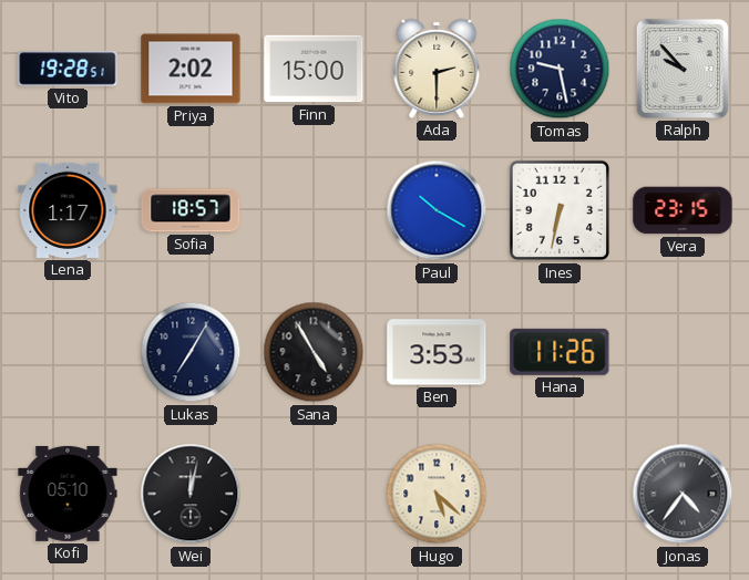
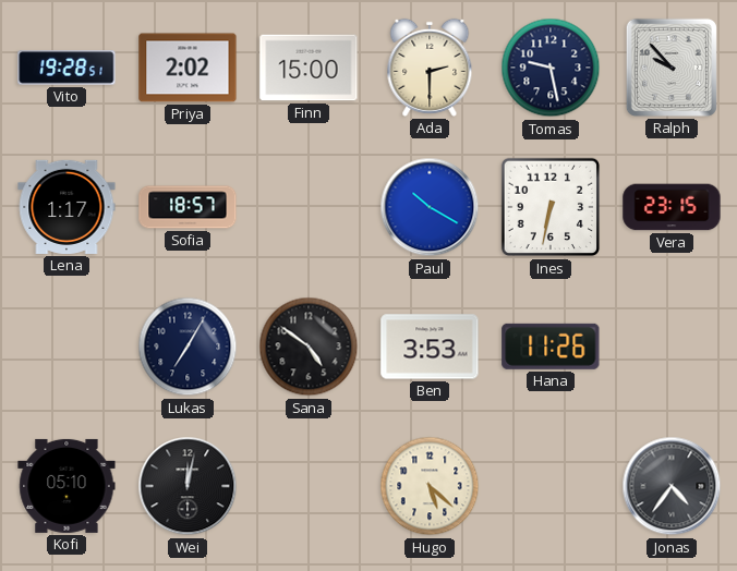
Sana: 4:55 -> 4:51
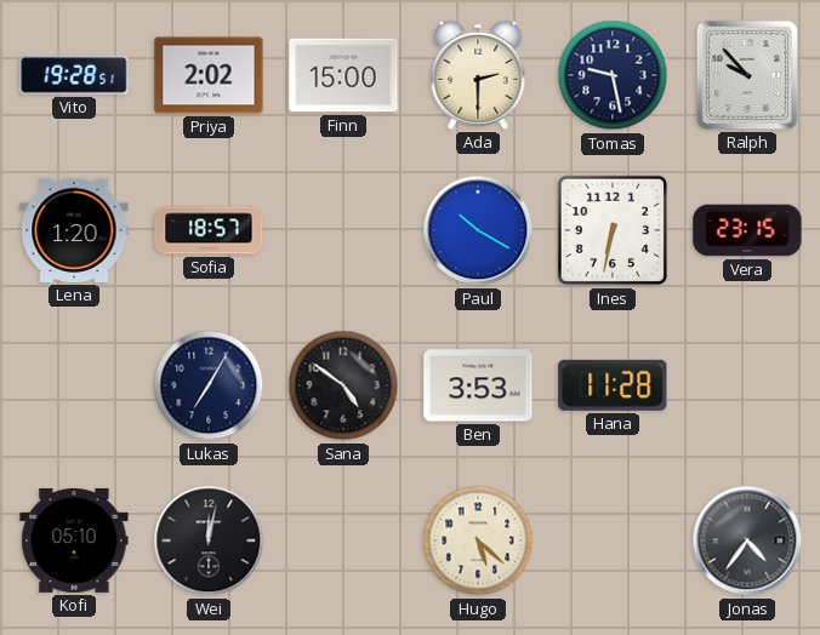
Lena: 1:17 -> 1:20
Hana: 11:26 -> 11:28
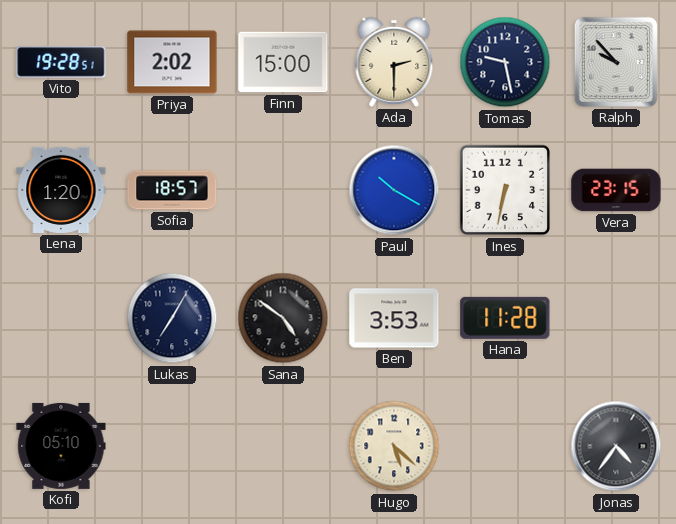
Wei: 12:02 -> none
